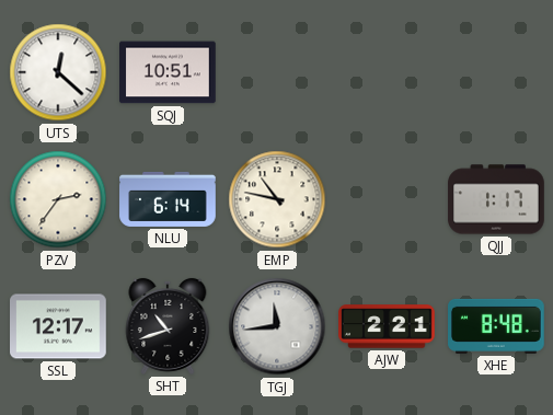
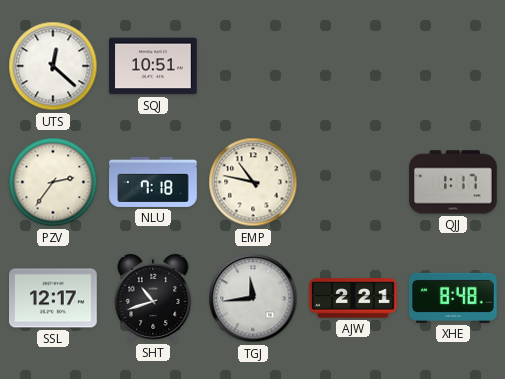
NLU: 6:14 -> 7:18
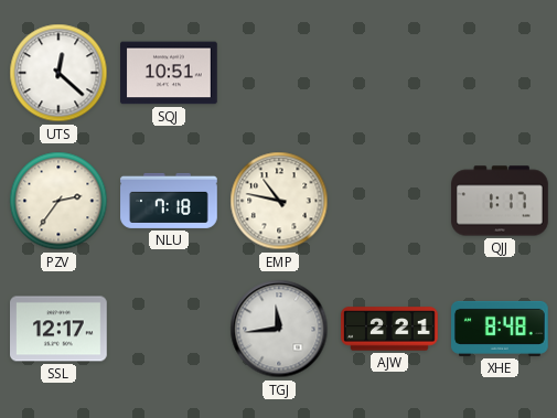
SHT: 10:42 -> none
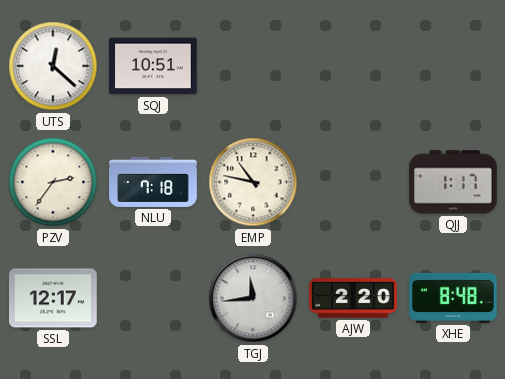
AJW: 2:21 -> 2:20
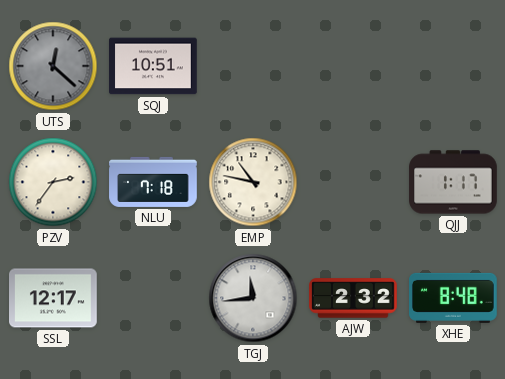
UTS dial: white -> grey
AJW: 2:20 -> 2:32
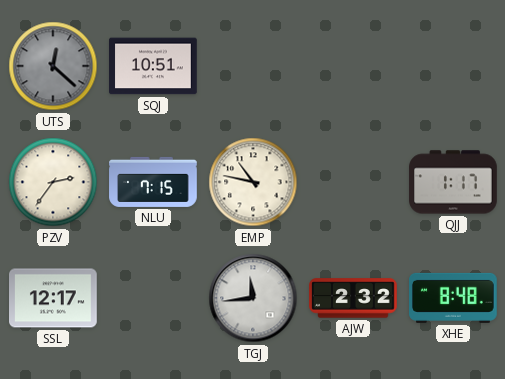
NLU: 7:18 -> 7:15
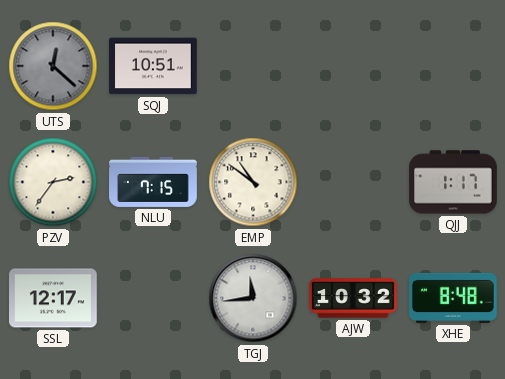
EMP: 10:47 -> 10:51
AJW: 2:32 -> 10:32
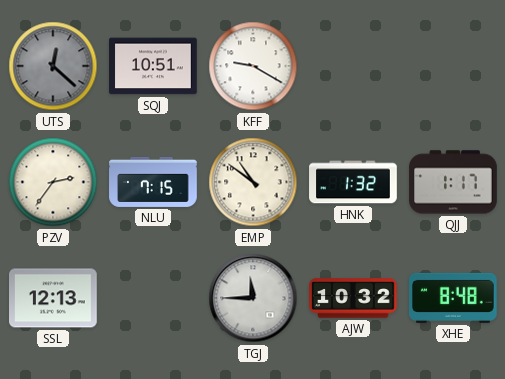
KFF: none -> 9:20
HNK: none -> 1:32
SSL: 12:17 -> 12:13
TGJ: 11:44 -> 11:45
